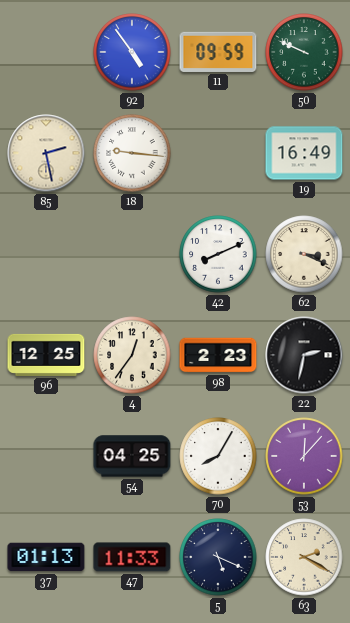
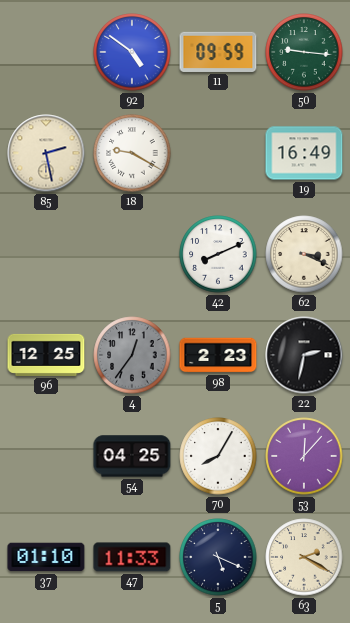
92: 4:54 -> 4:51
50: 9:49 -> 9:16
18: 9:16 -> 9:20
4 dial: cream -> grey
37: 01:13 -> 01:10
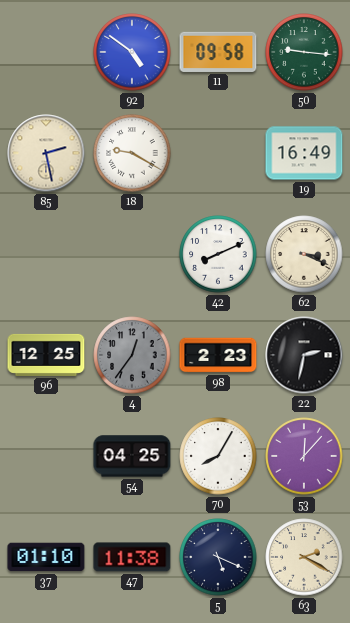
11: 09:59 -> 09:58
47: 11:33 -> 11:38
